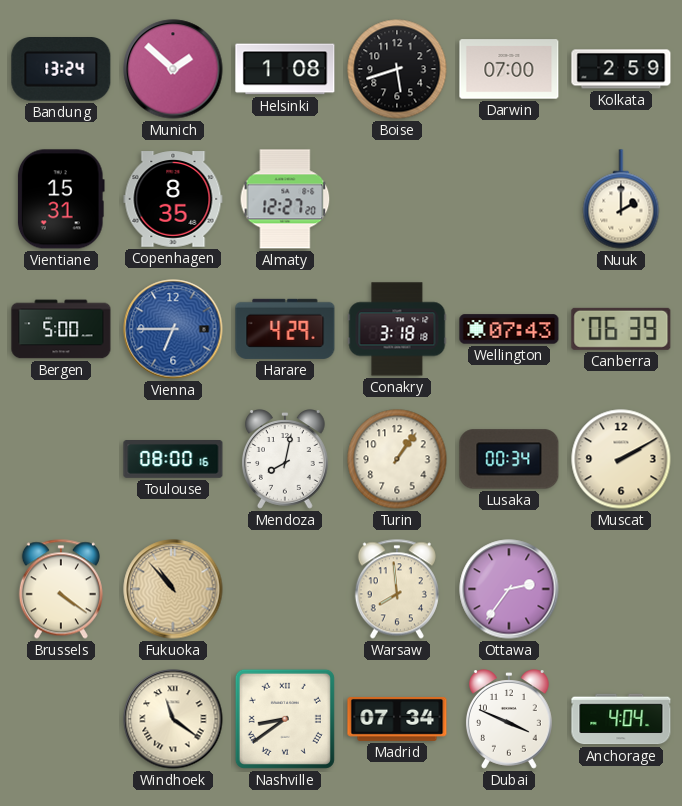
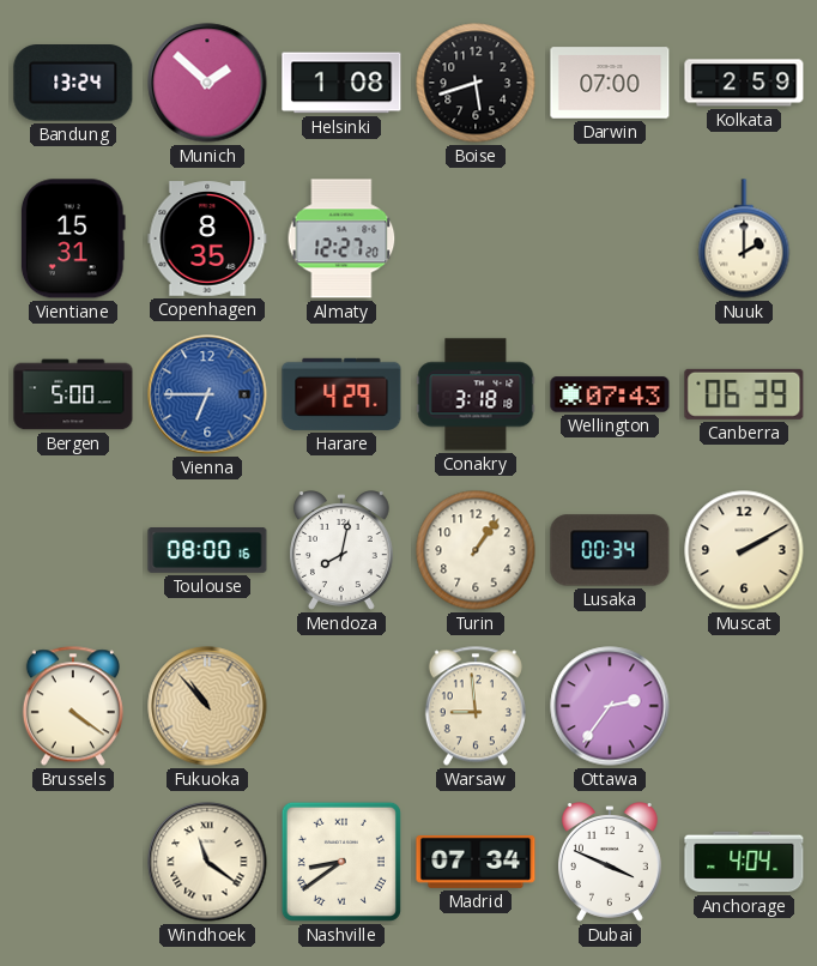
Warsaw: 7:59 -> 8:59
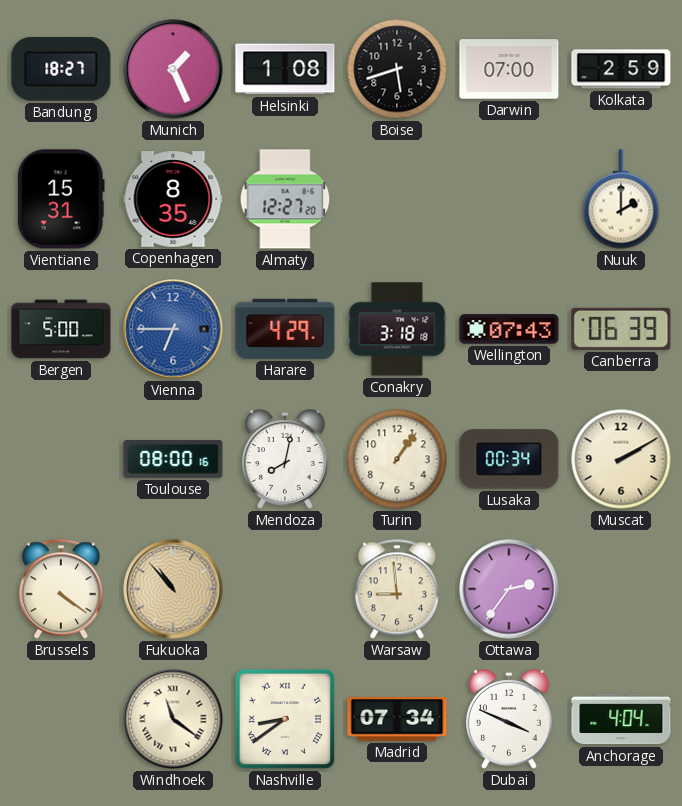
Bandung: 13:24 -> 18:27
Munich: 1:52 -> 1:26
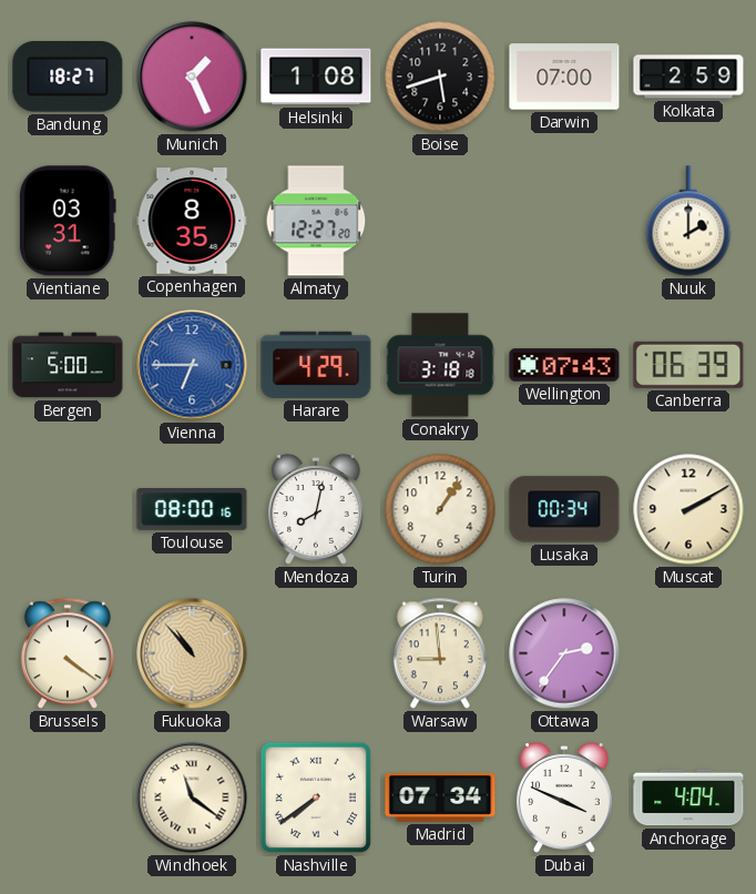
Vientiane: 15:31 -> 03:31
Nashville: 8:39 -> 7:39
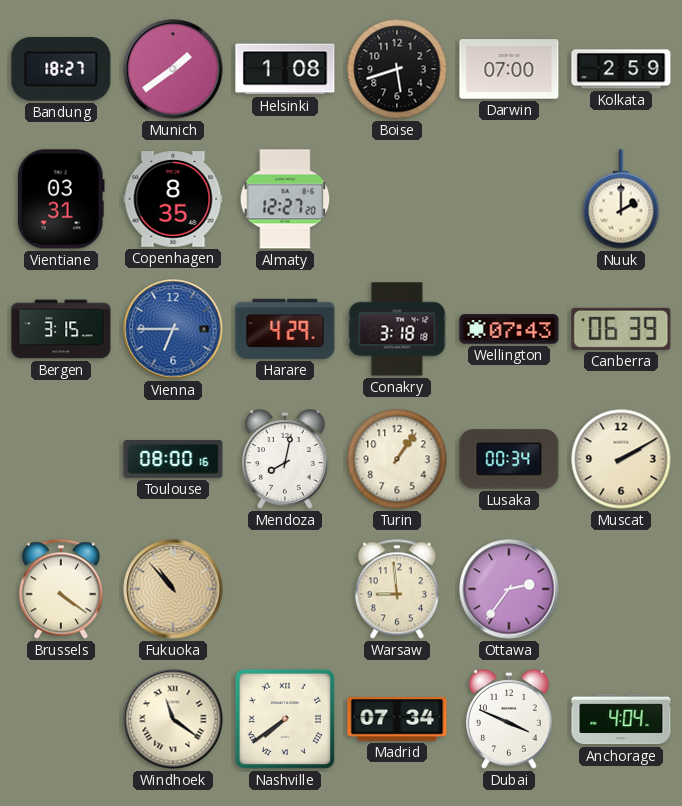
Munich: 1:26 -> 1:39
Bergen: 5:00 -> 3:15
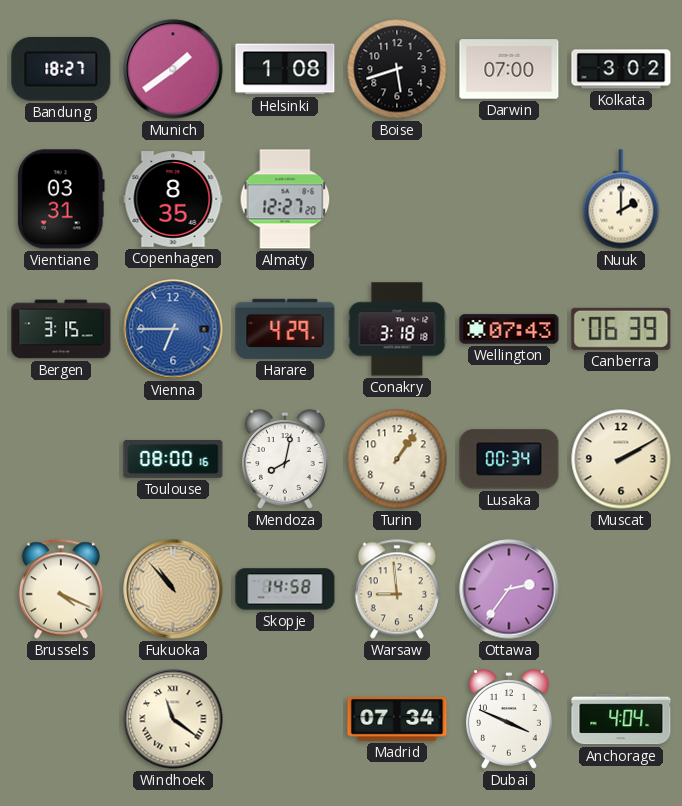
Kolkata: 2:59 -> 3:02
Brussels: 4:21 -> 4:19
Skopje: none -> 14:58
Nashville: 7:39 -> none
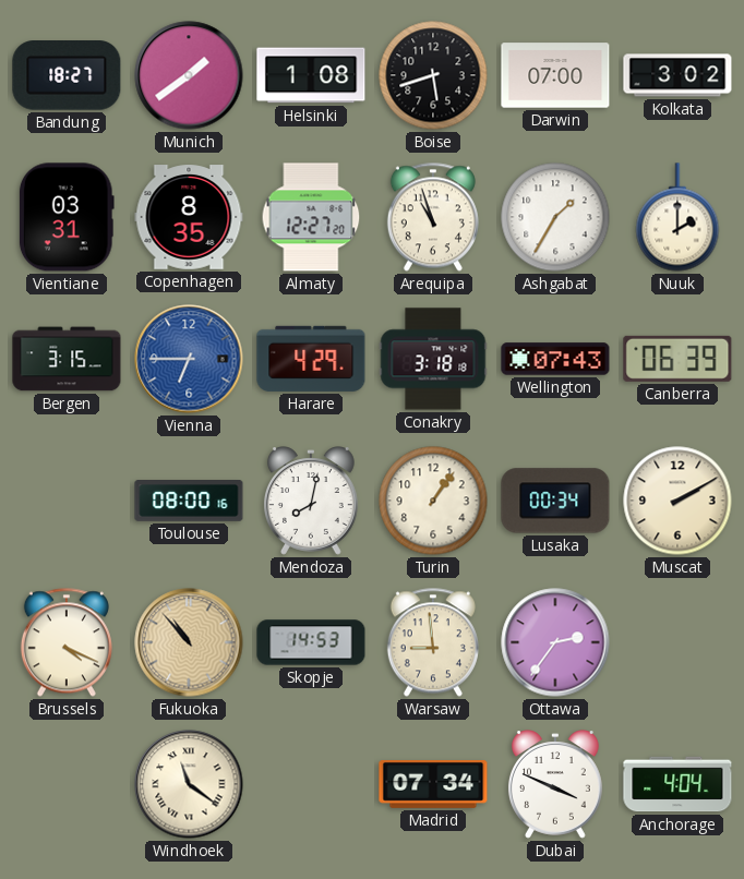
Arequipa: none -> 10:57
Ashgabat: none -> 1:35
Skopje: 14:58 -> 14:53
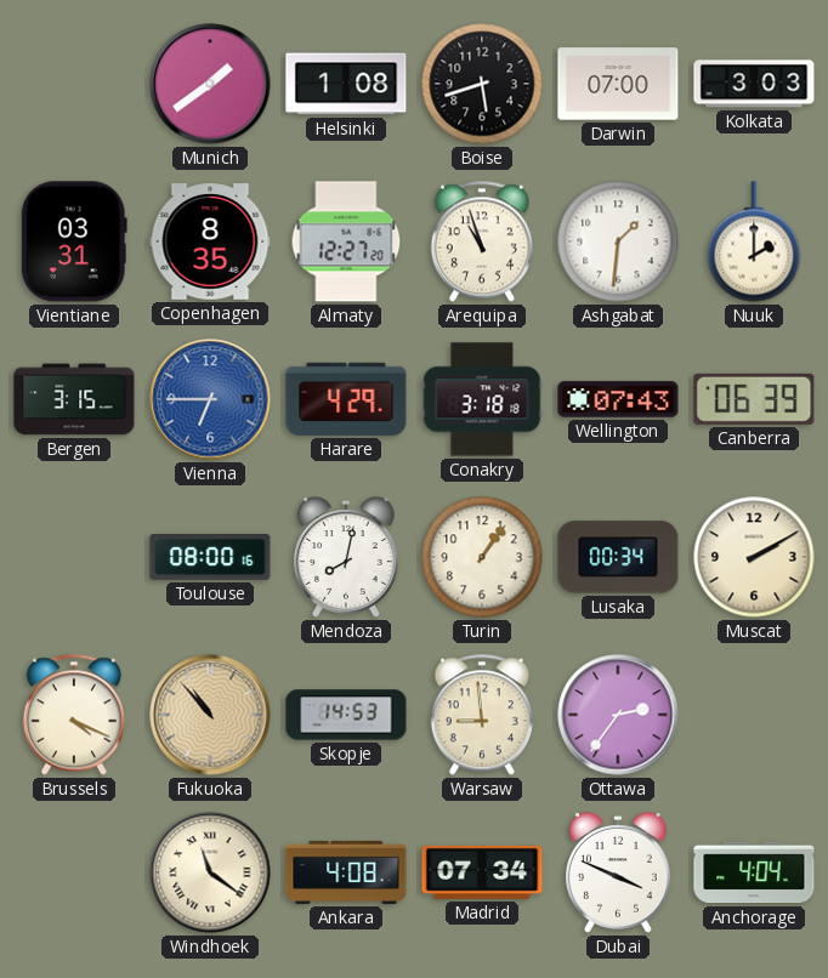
Bandung: 18:27 -> none
Kolkata: 3:02 -> 3:03
Ashgabat: 1:35 -> 1:31
Ankara: none -> 4:08
